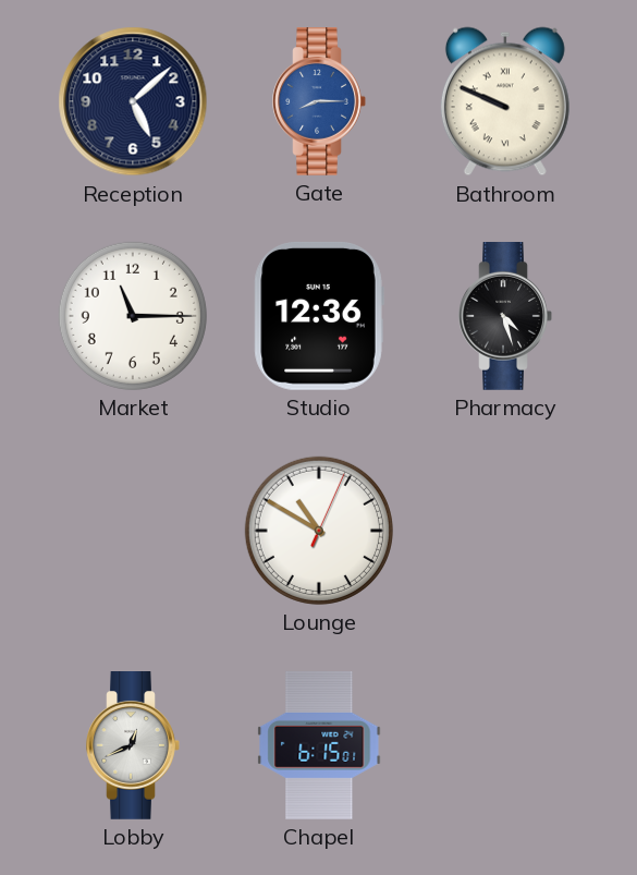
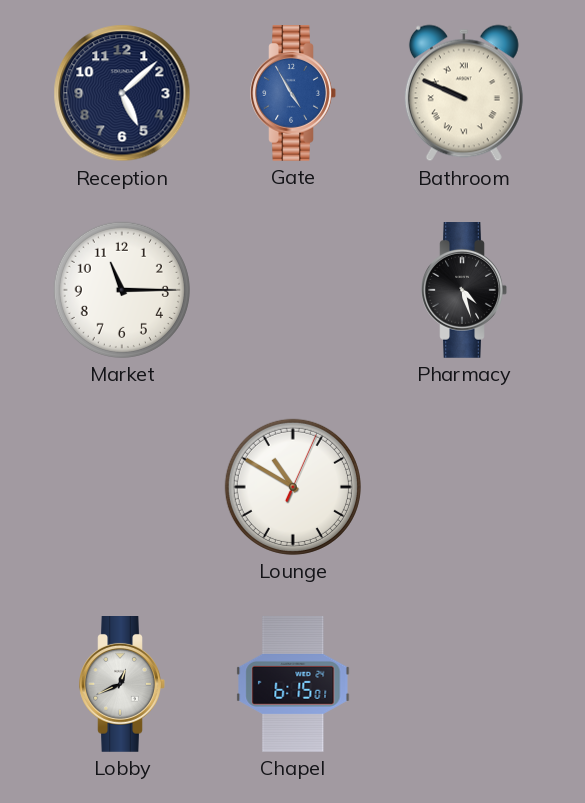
Gate: 8:15 -> 4:55
Studio: 12:36 -> none
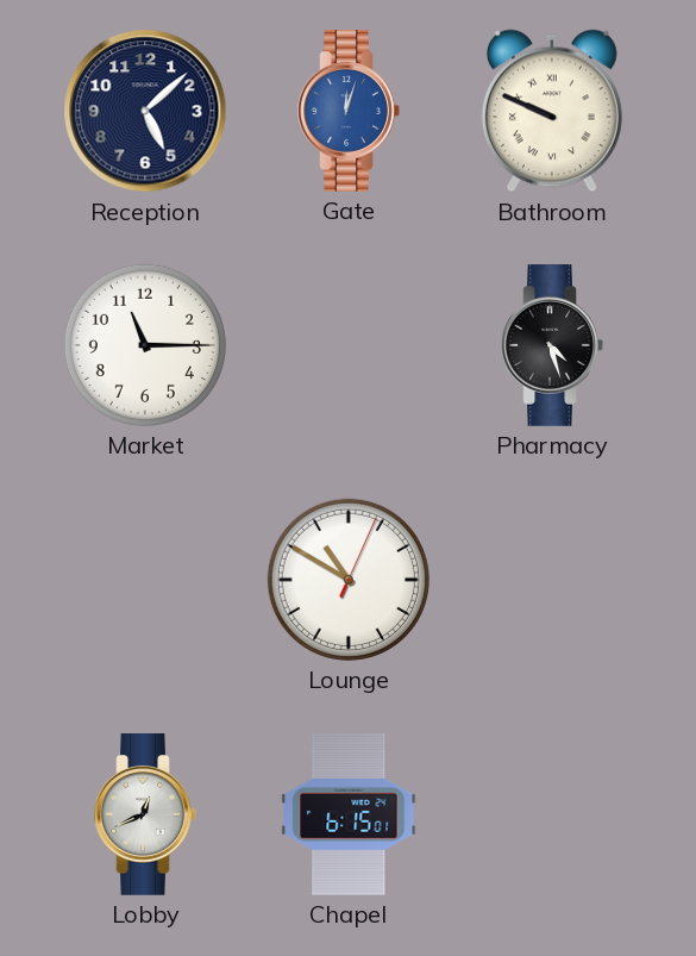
Gate: 4:55 -> 12:03
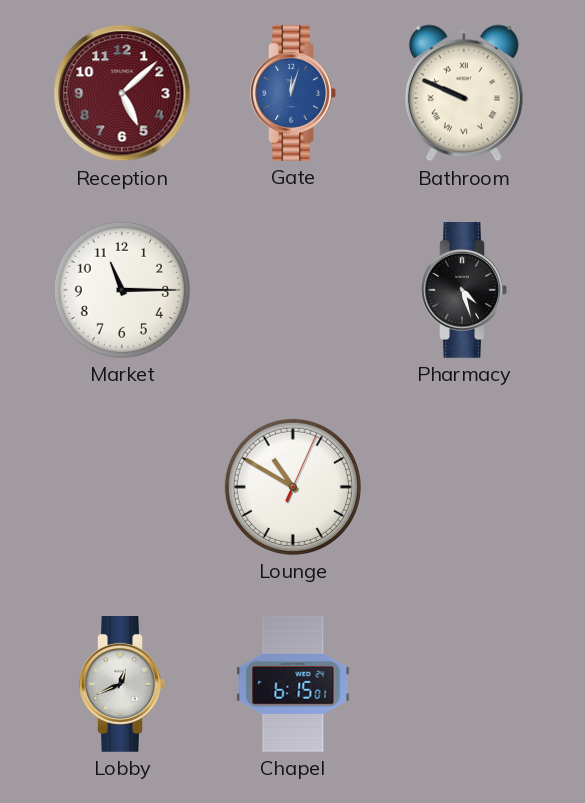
Reception dial: navy -> burgundy
